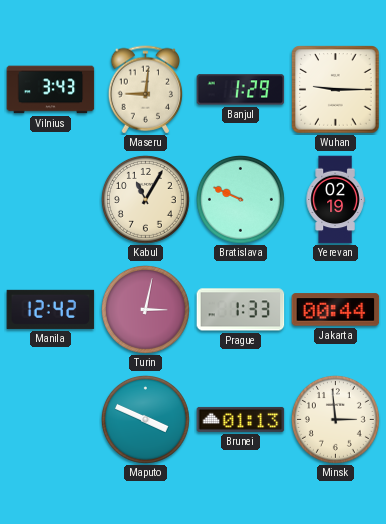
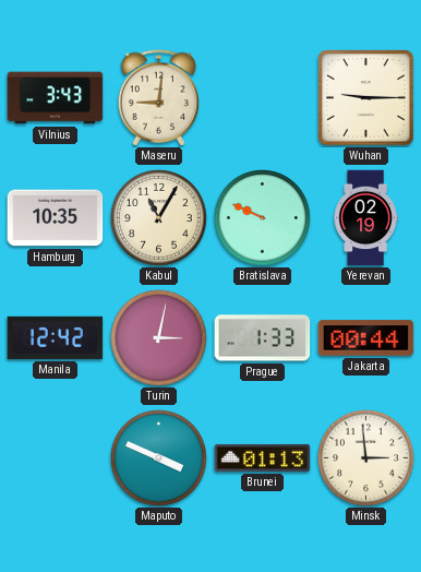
Banjul: 1:29 -> none
Hamburg: none -> 10:35
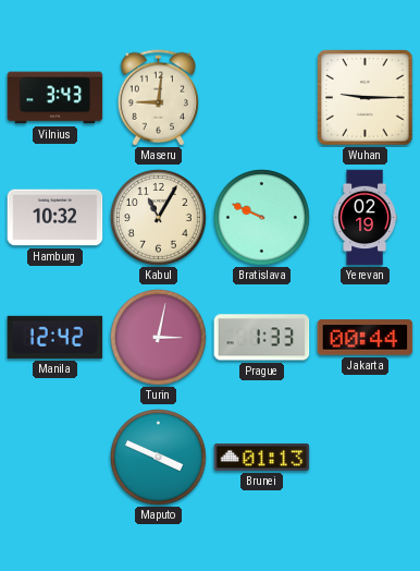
Hamburg: 10:35 -> 10:32
Minsk: 2:59 -> none
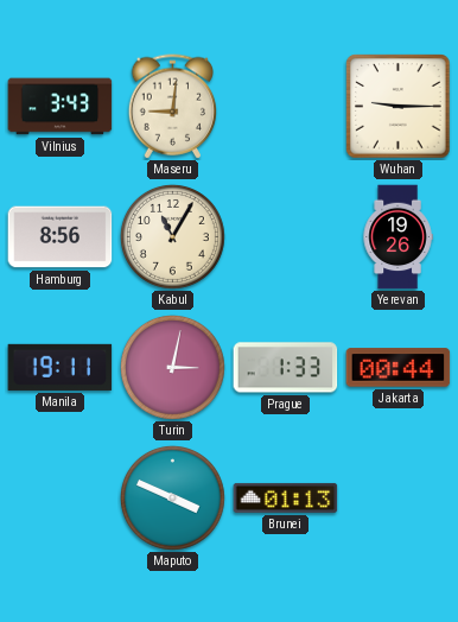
Hamburg: 10:32 -> 8:56
Bratislava: 9:49 -> none
Yerevan: 02:19 -> 19:26
Manila: 12:42 -> 19:11
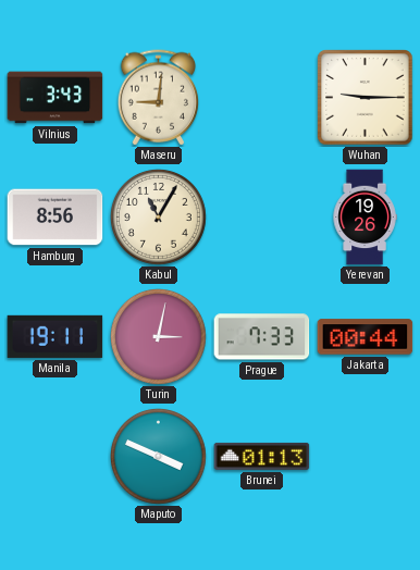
Prague: 1:33 -> 7:33
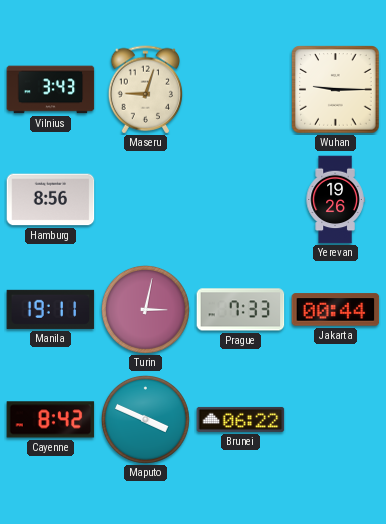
Maseru: 9:01 -> 9:03
Kabul: 11:05 -> none
Cayenne: none -> 8:42
Brunei: 01:13 -> 06:22
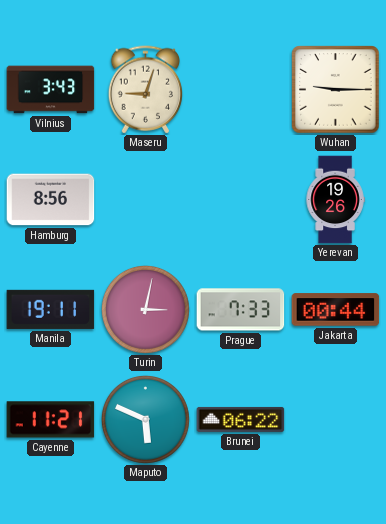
Cayenne: 8:42 -> 11:21
Maputo: 3:49 -> 5:49
